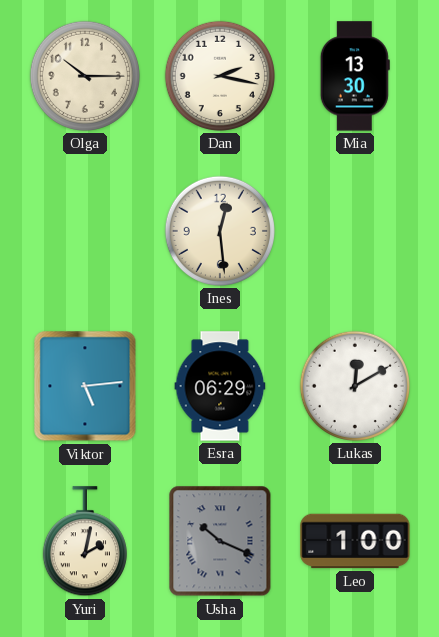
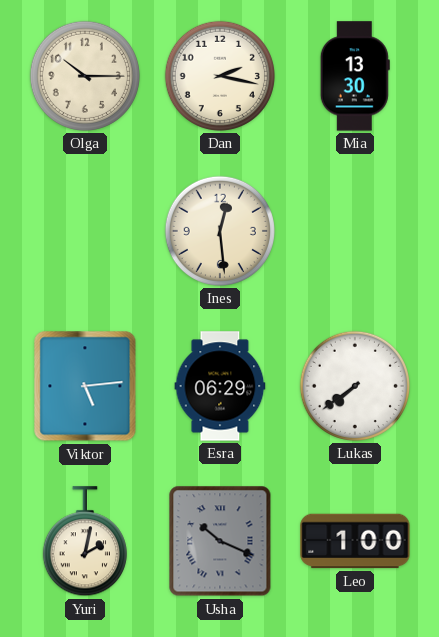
Lukas: 12:10 -> 7:39
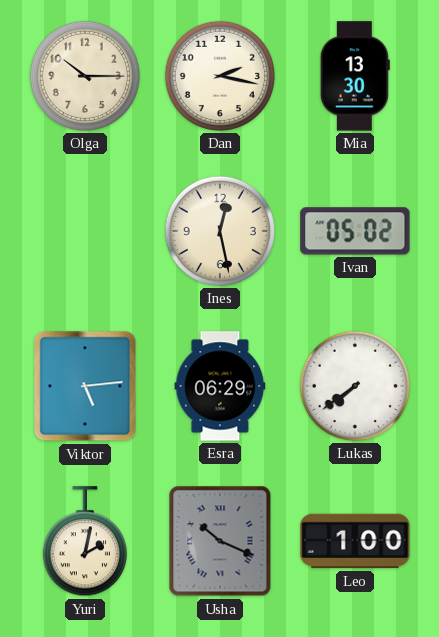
Ines: 12:29 -> 12:28
Ivan: none -> 05:02
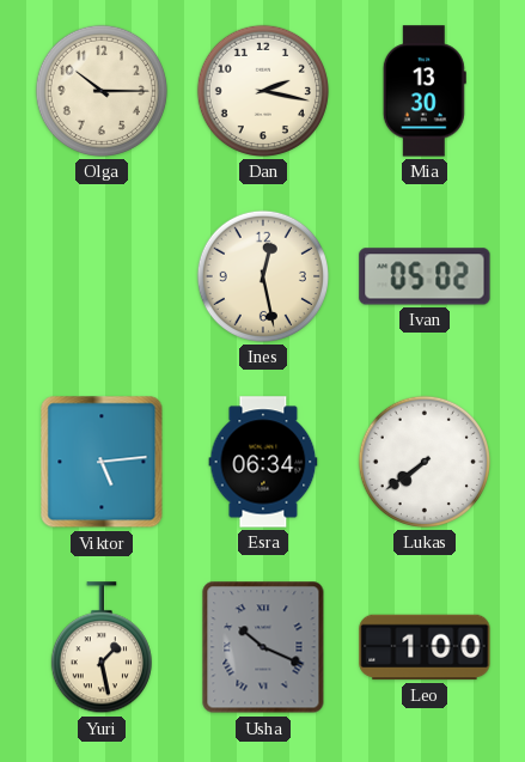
Esra: 06:29 -> 06:34
Yuri: 2:02 -> 1:28
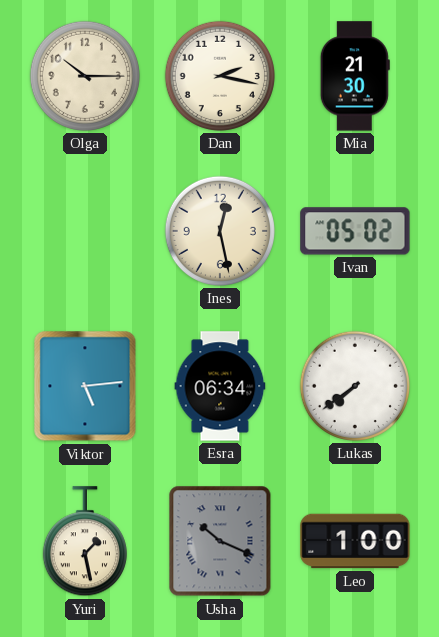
Mia: 13:30 -> 21:30
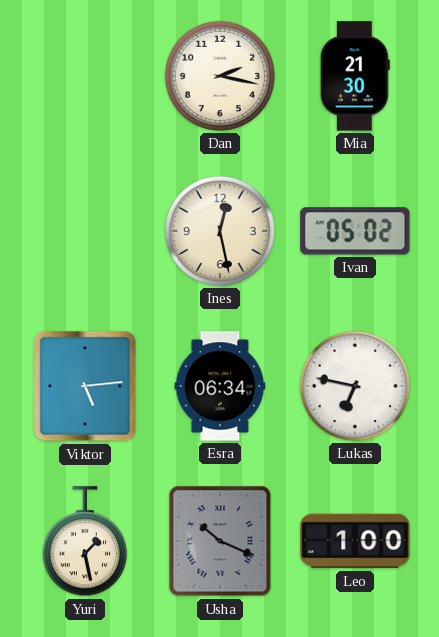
Olga: 10:15 -> none
Lukas: 7:39 -> 6:47
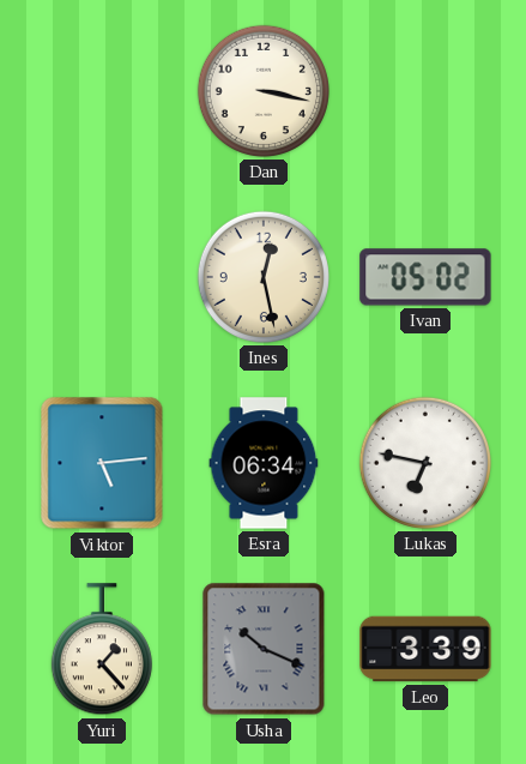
Dan: 2:17 -> 3:17
Mia: 21:30 -> none
Yuri: 1:28 -> 1:23
Leo: 1:00 -> 3:39
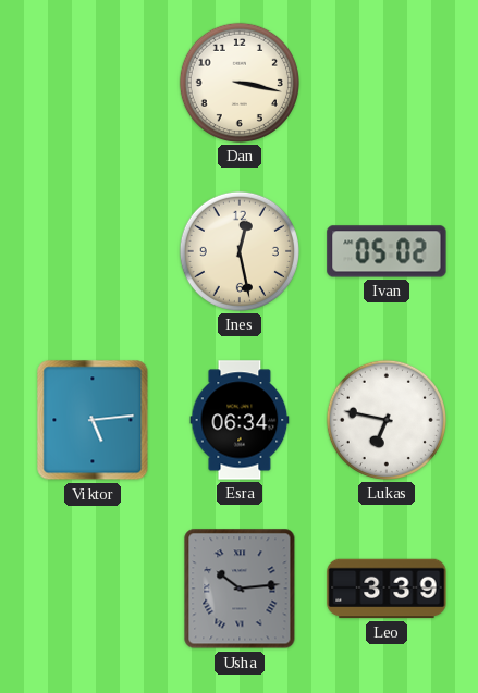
Yuri: 1:23 -> none
Usha: 10:19 -> 10:14
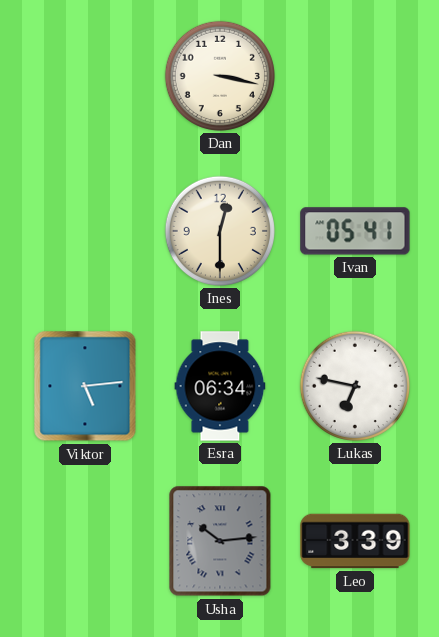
Ines: 12:28 -> 12:30
Ivan: 05:02 -> 05:41
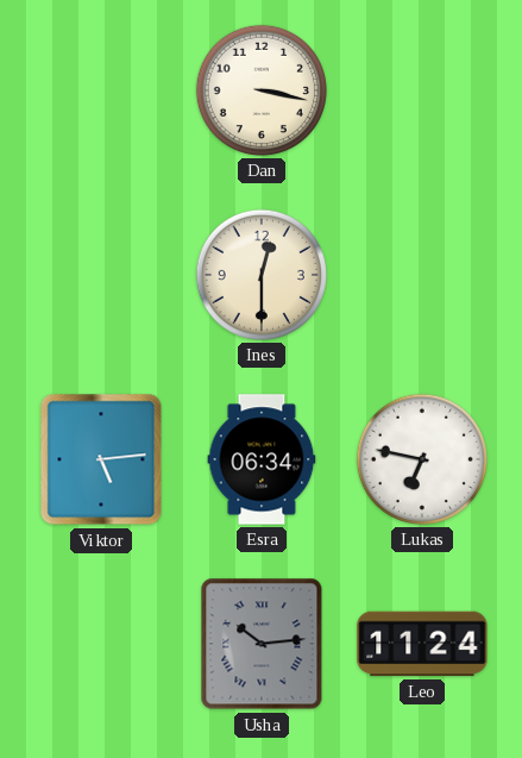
Ivan: 05:41 -> none
Leo: 3:39 -> 11:24
